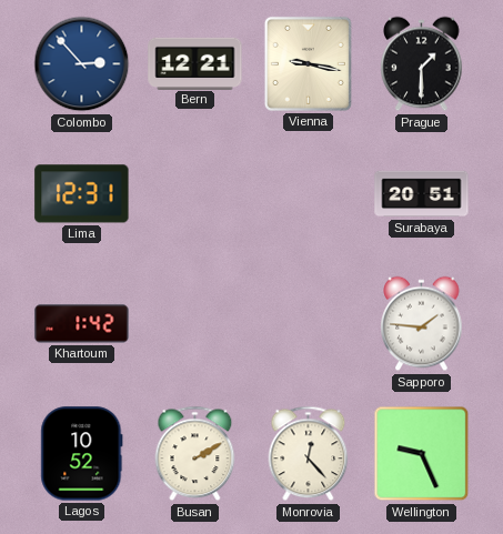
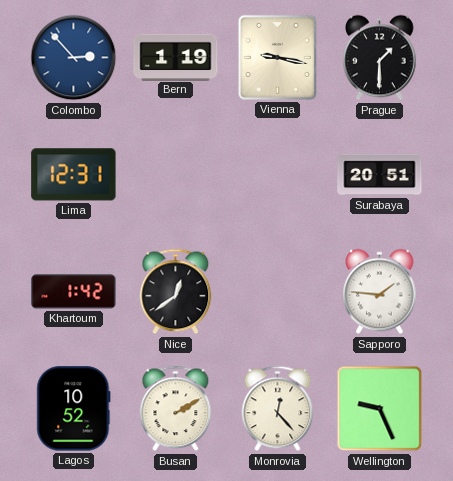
Bern: 12:21 -> 1:19
Nice: none -> 12:39
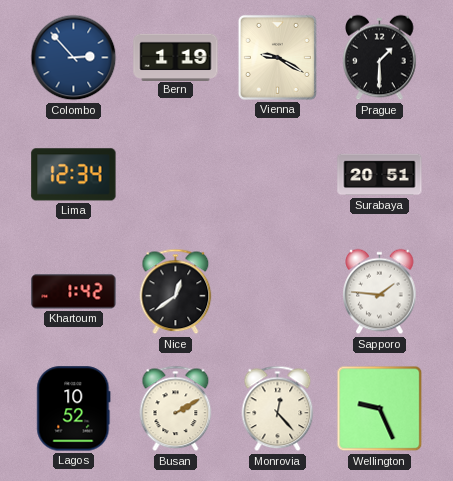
Vienna: 9:17 -> 9:20
Lima: 12:31 -> 12:34
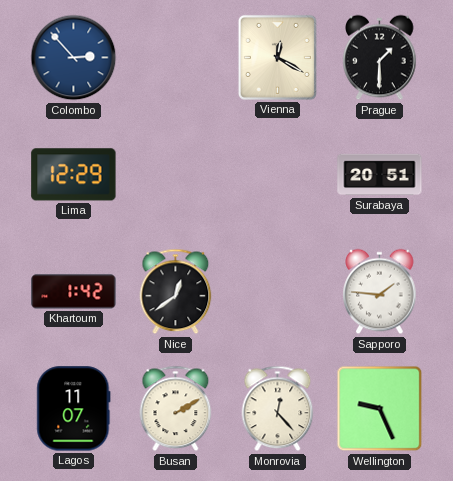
Bern: 1:19 -> none
Vienna: 9:20 -> 12:20
Lima: 12:34 -> 12:29
Lagos: 10:52 -> 11:07
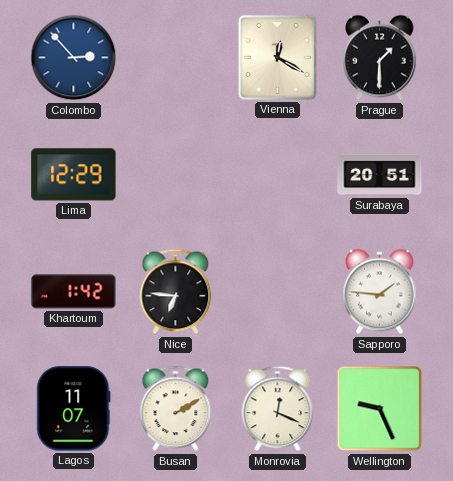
Nice: 12:39 -> 6:46
Monrovia: 12:23 -> 12:19
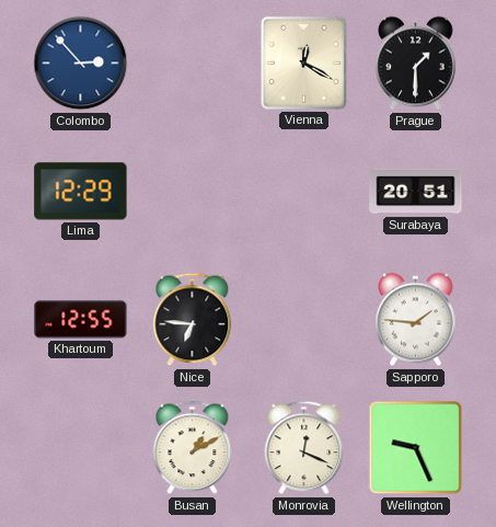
Khartoum: 1:42 -> 12:55
Lagos: 11:07 -> none
Busan: 2:10 -> 1:10
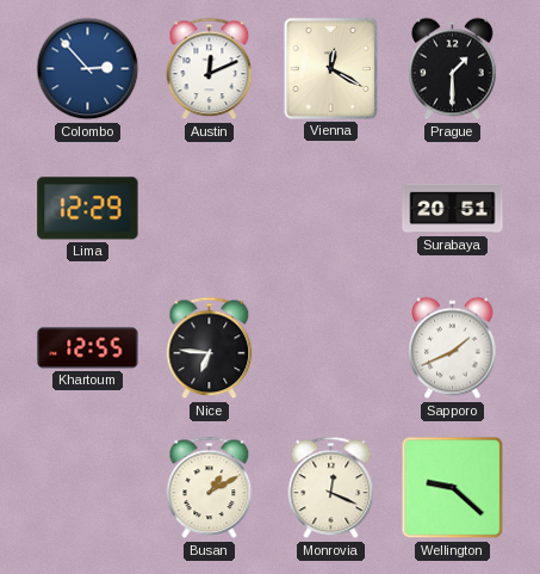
Austin: none -> 12:11
Sapporo: 1:46 -> 1:41
Wellington: 9:26 -> 9:22
